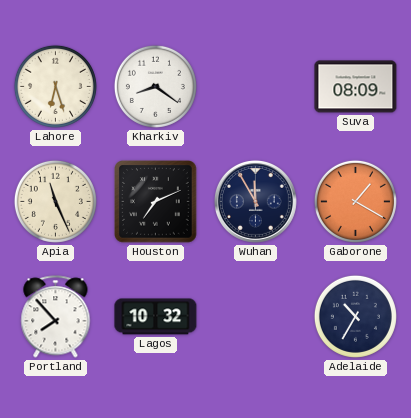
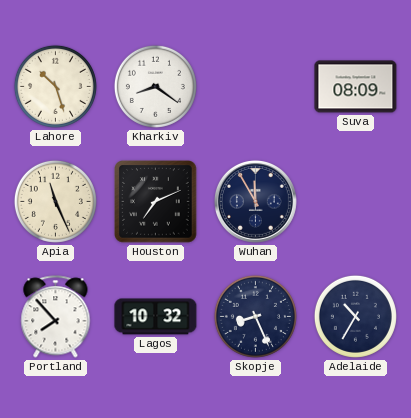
Lahore: 6:27 -> 10:27
Gaborone: 1:20 -> none
Skopje: none -> 8:26
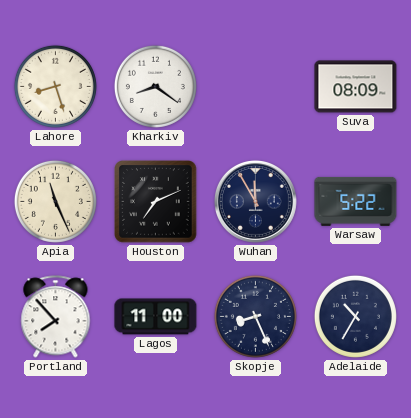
Lahore: 10:27 -> 8:27
Warsaw: none -> 5:22
Lagos: 10:32 -> 11:00
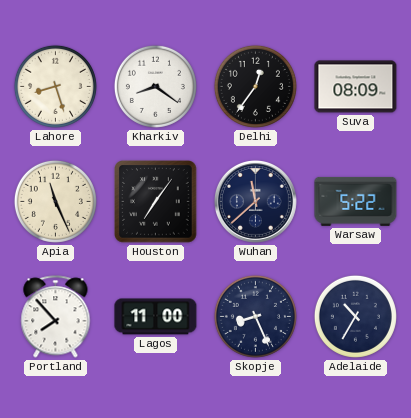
Delhi: none -> 12:36
Houston: 7:11 -> 7:06
Wuhan: 11:55 -> 11:38
